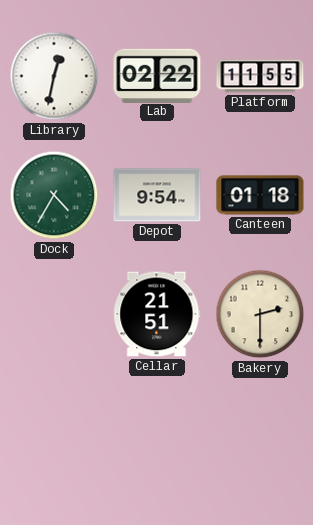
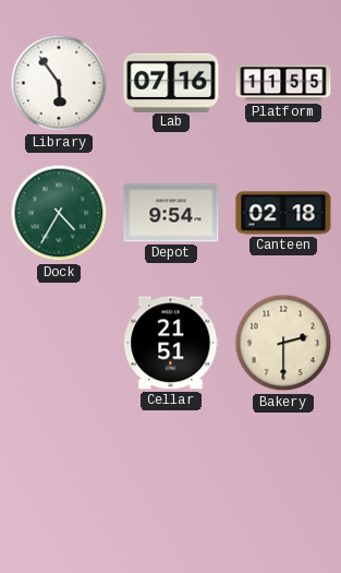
Library: 12:32 -> 5:54
Lab: 02:22 -> 07:16
Canteen: 01:18 -> 02:18
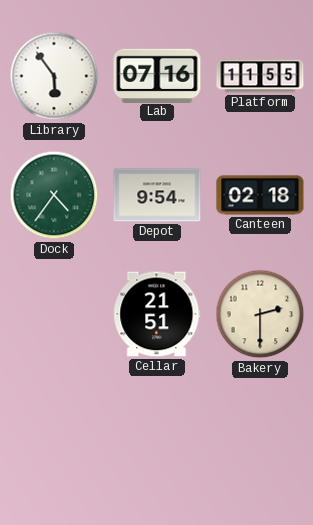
Dock: 4:35 -> 4:36
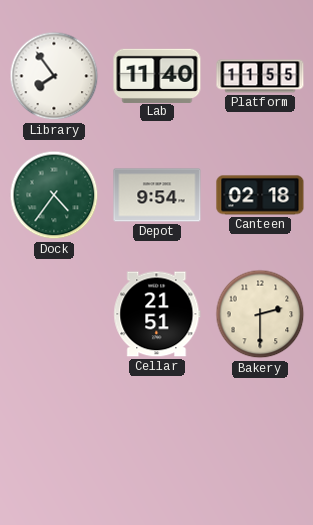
Library: 5:54 -> 7:54
Lab: 07:16 -> 11:40
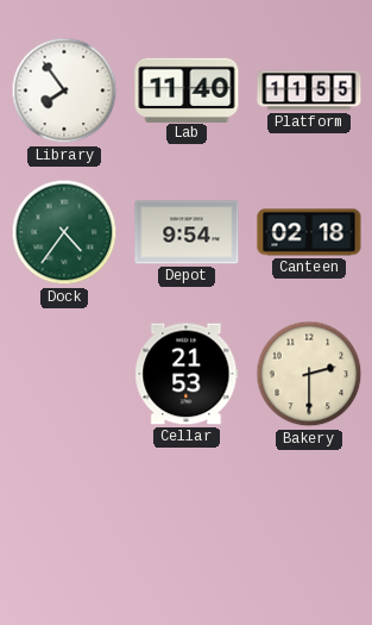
Cellar: 21:51 -> 21:53
